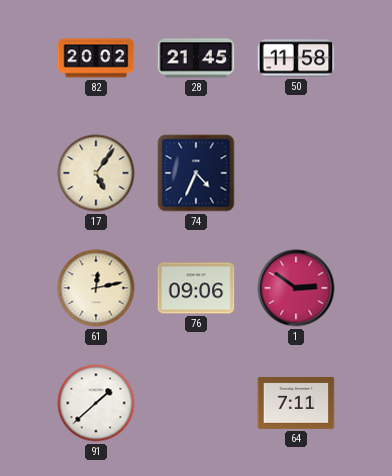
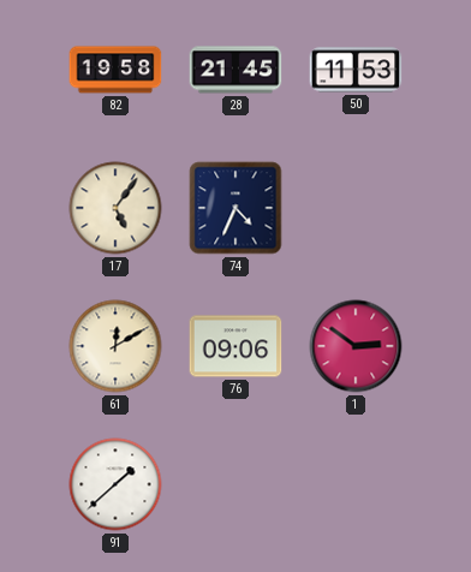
82: 20:02 -> 19:58
50: 11:58 -> 11:53
61: 12:13 -> 12:10
64: 7:11 -> none
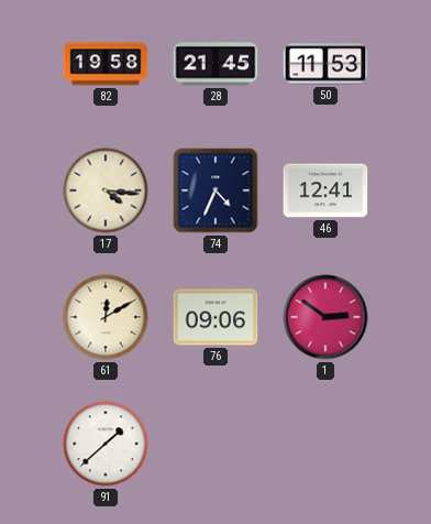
17: 5:06 -> 4:16
46: none -> 12:41
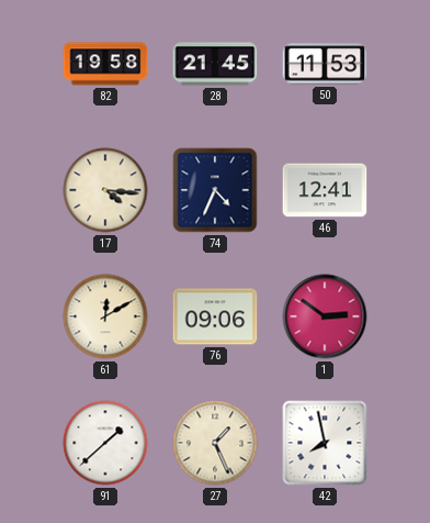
27: none -> 1:26
42: none -> 7:58
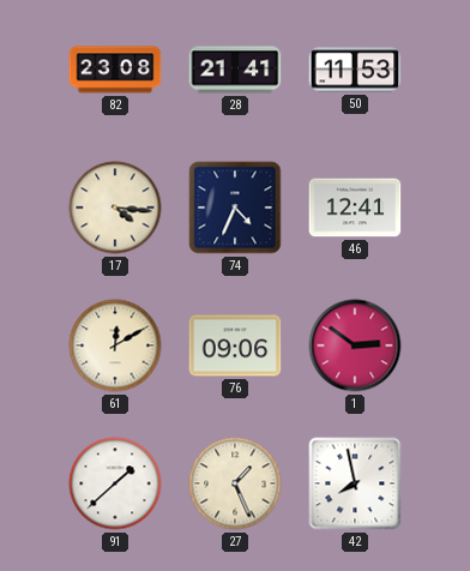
82: 19:58 -> 23:08
28: 21:45 -> 21:41
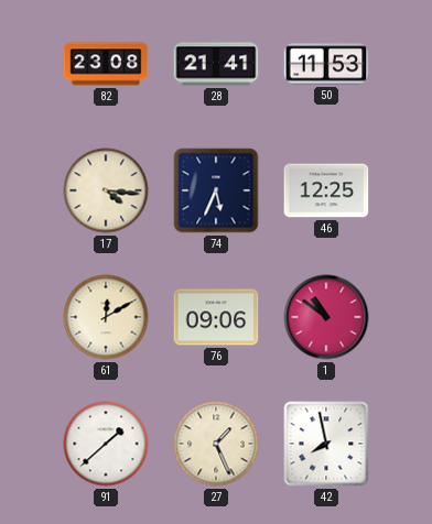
74: 4:34 -> 5:34
46: 12:41 -> 12:25
1: 2:51 -> 10:51
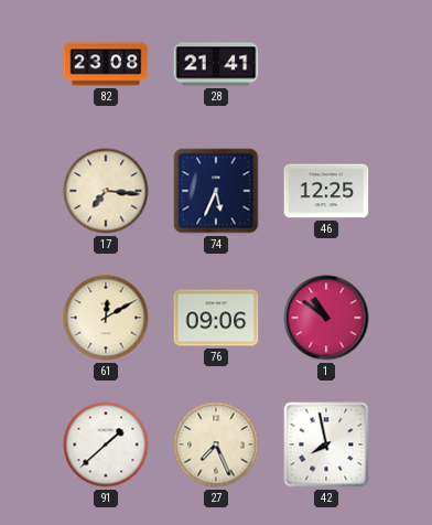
50: 11:53 -> none
17: 4:16 -> 7:16
27: 1:26 -> 7:26
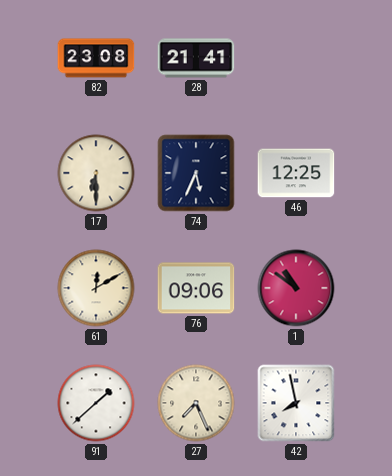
17: 7:16 -> 6:30
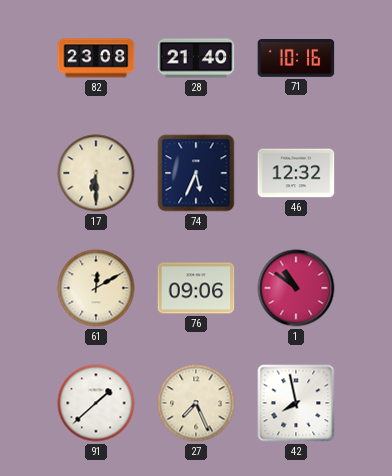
28: 21:41 -> 21:40
71: none -> 10:16
46: 12:25 -> 12:32
